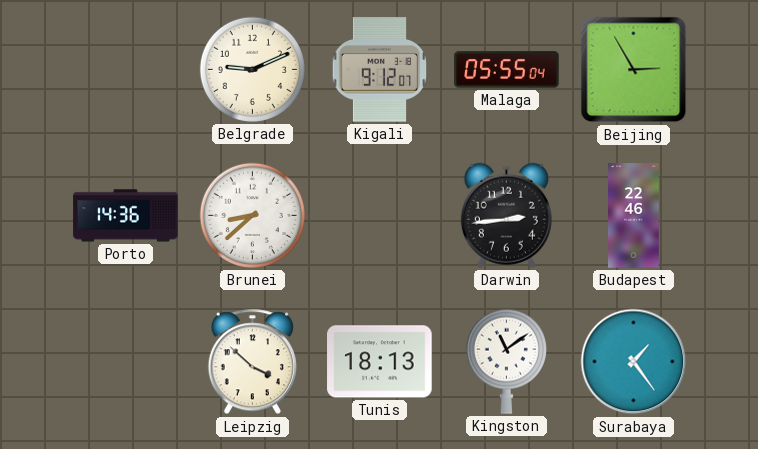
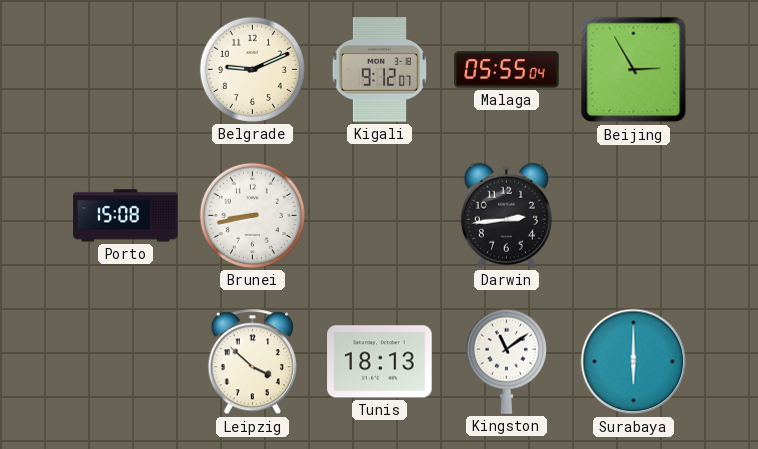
Porto: 14:36 -> 15:08
Brunei: 8:38 -> 8:43
Budapest: 22:46 -> none
Surabaya: 1:24 -> 6:00
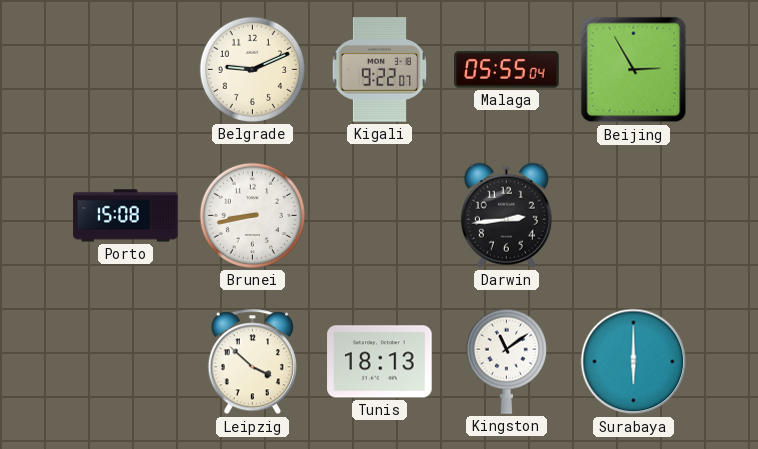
Kigali: 9:12 -> 9:22
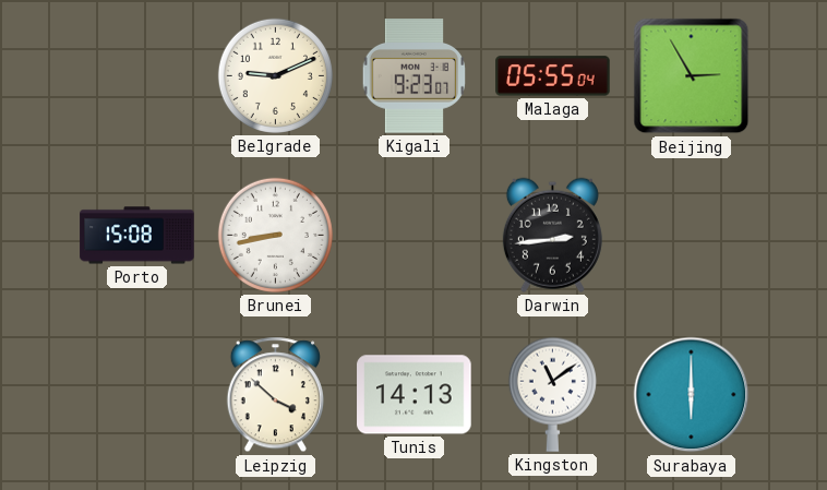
Kigali: 9:22 -> 9:23
Tunis: 18:13 -> 14:13
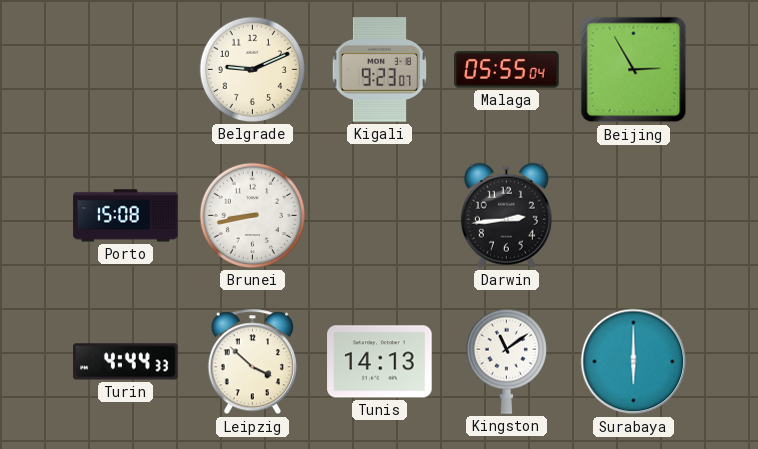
Turin: none -> 4:44
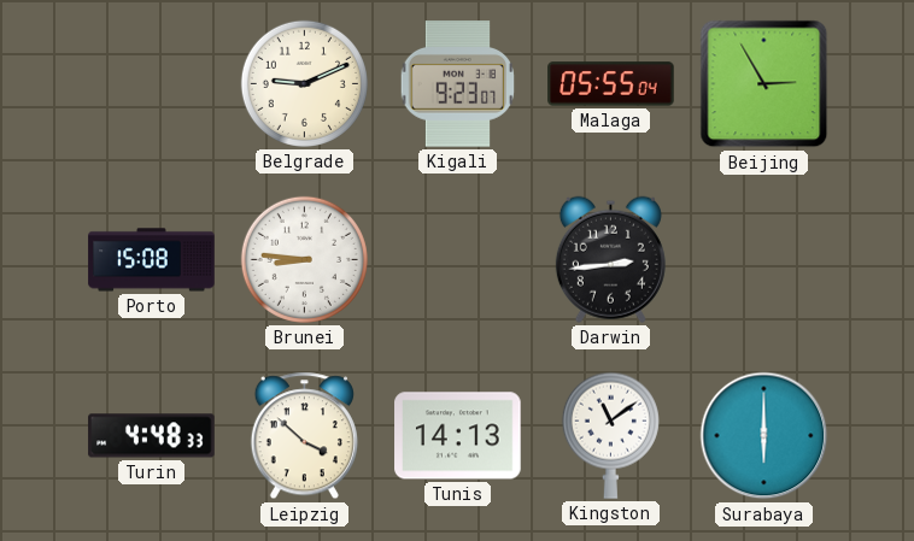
Brunei: 8:43 -> 8:46
Turin: 4:44 -> 4:48
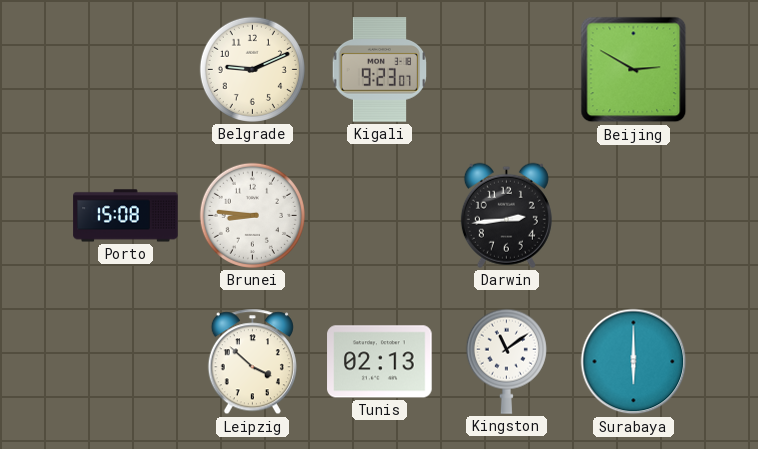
Malaga: 05:55 -> none
Beijing: 2:55 -> 2:50
Turin: 4:48 -> none
Tunis: 14:13 -> 02:13
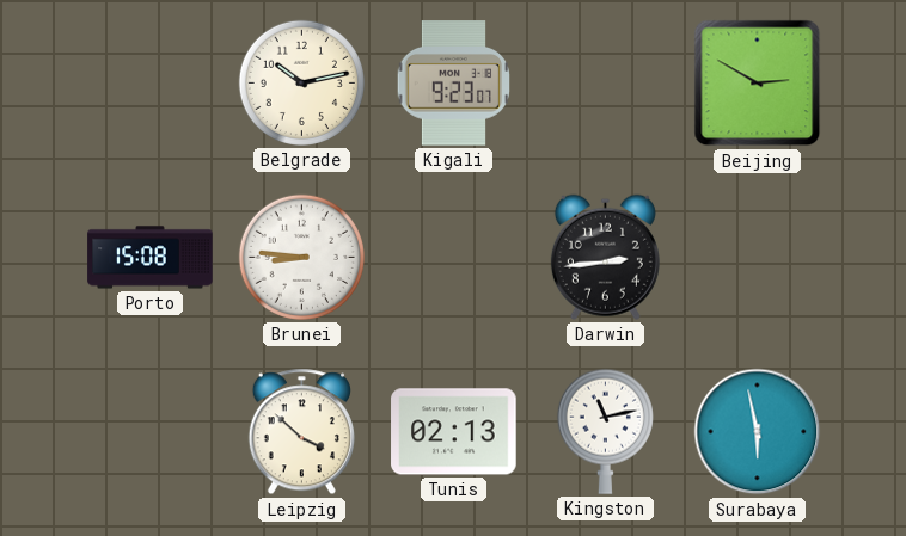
Belgrade: 9:11 -> 10:13
Kingston: 11:09 -> 11:13
Surabaya: 6:00 -> 5:58
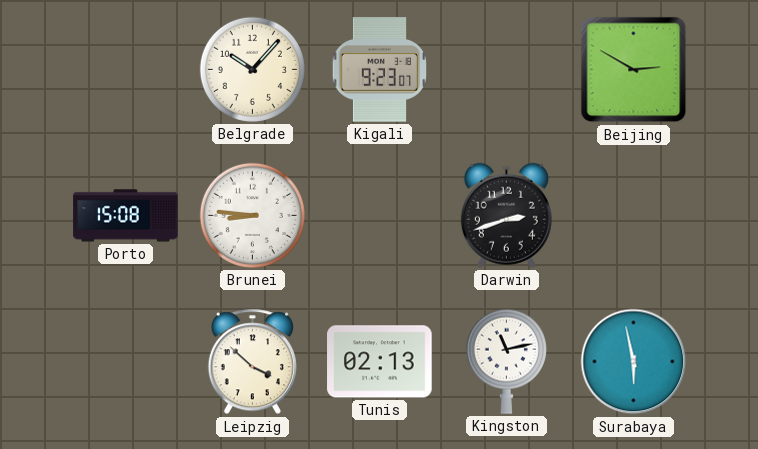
Belgrade: 10:13 -> 10:07
Darwin: 2:44 -> 2:42
